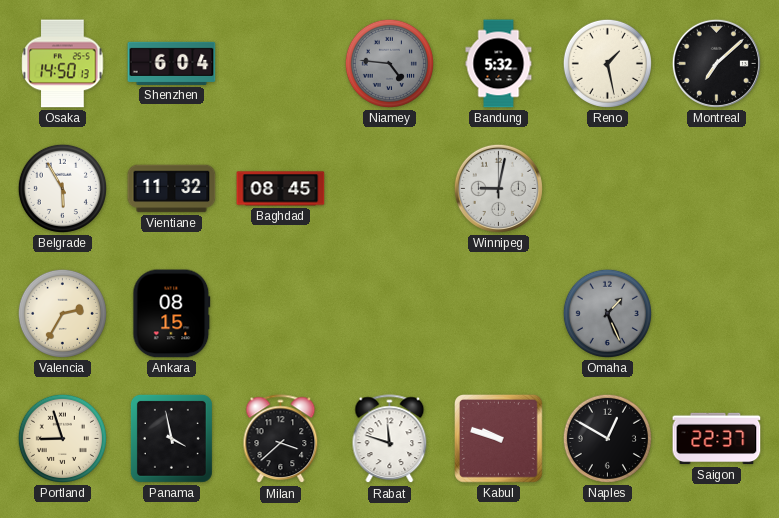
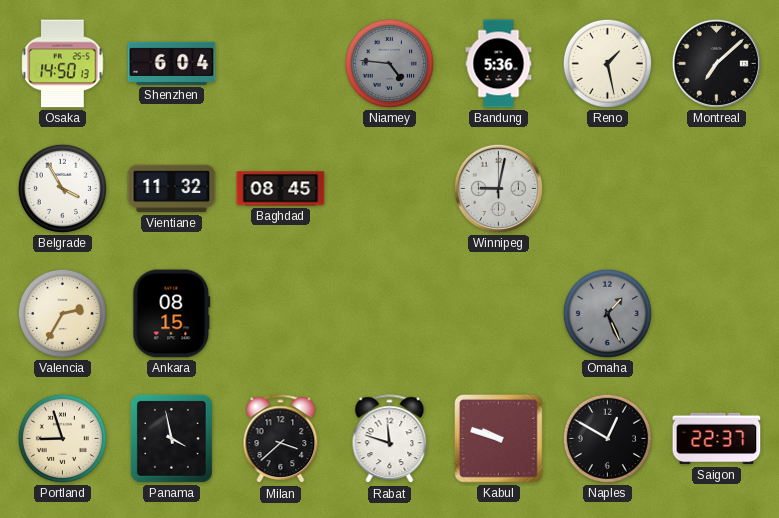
Bandung: 5:32 -> 5:36
Belgrade: 5:55 -> 3:55
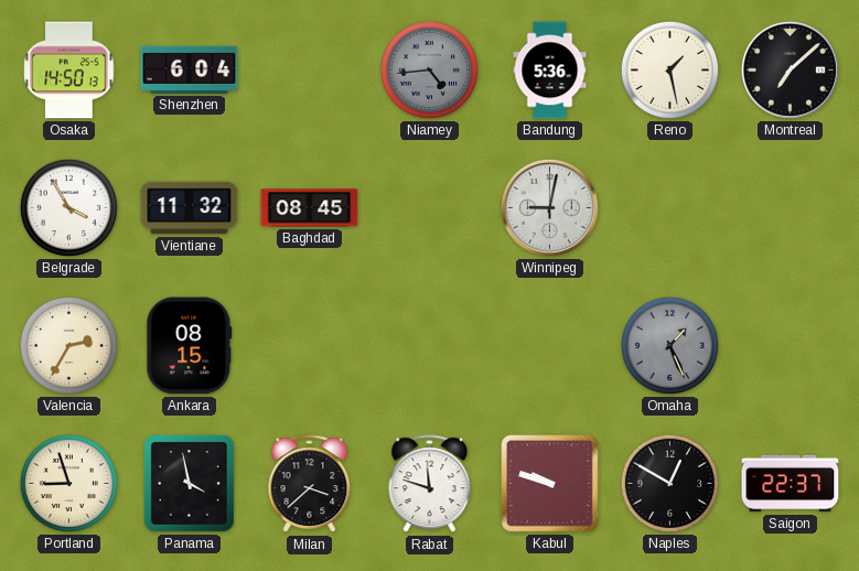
Niamey: 4:46 -> 4:44
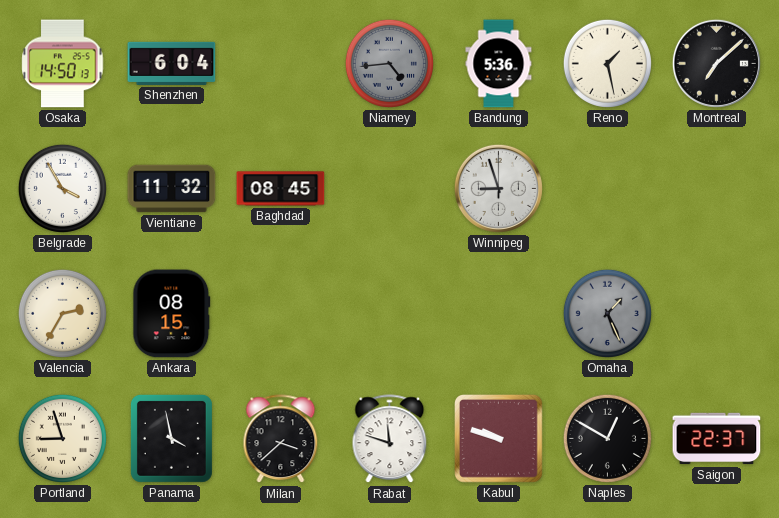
Winnipeg: 9:02 -> 8:57
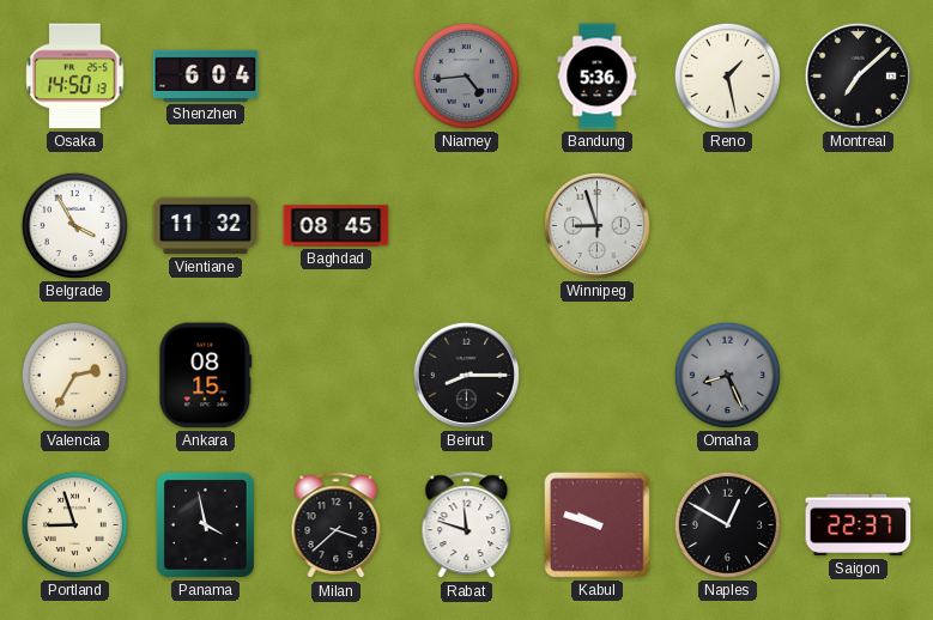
Beirut: none -> 8:15
Omaha: 1:26 -> 8:26
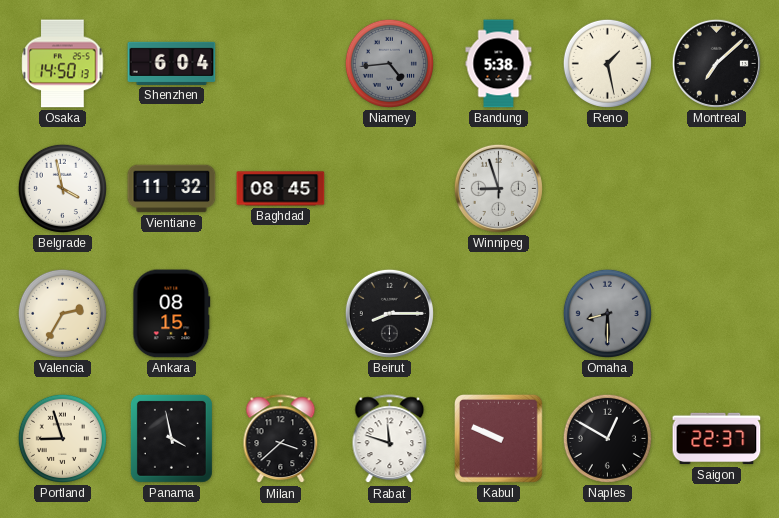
Bandung: 5:36 -> 5:38
Belgrade: 3:55 -> 3:58
Omaha: 8:26 -> 8:30
Kabul: 9:48 -> 9:49
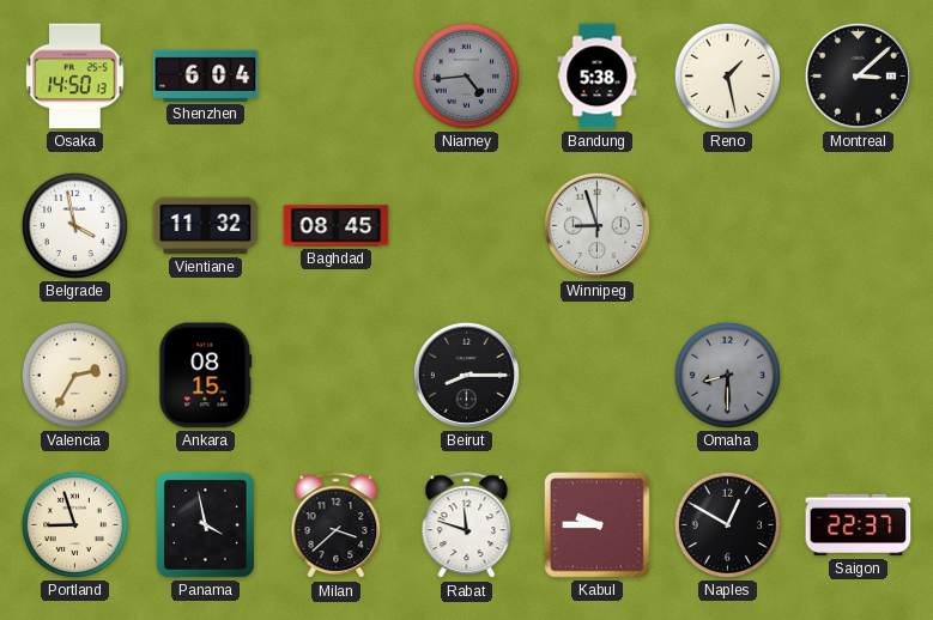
Montreal: 7:08 -> 3:08
Kabul: 9:49 -> 9:45
